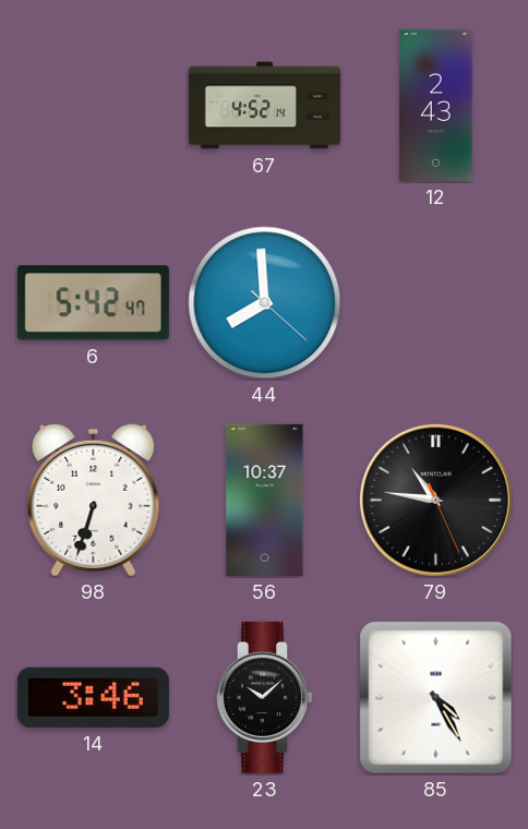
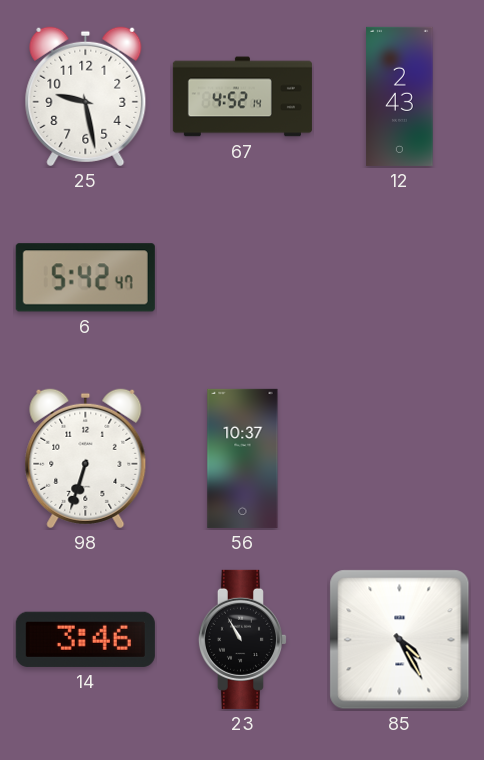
25: none -> 9:28
44: 7:59 -> none
79: 10:46 -> none
23: 10:08 -> 10:55
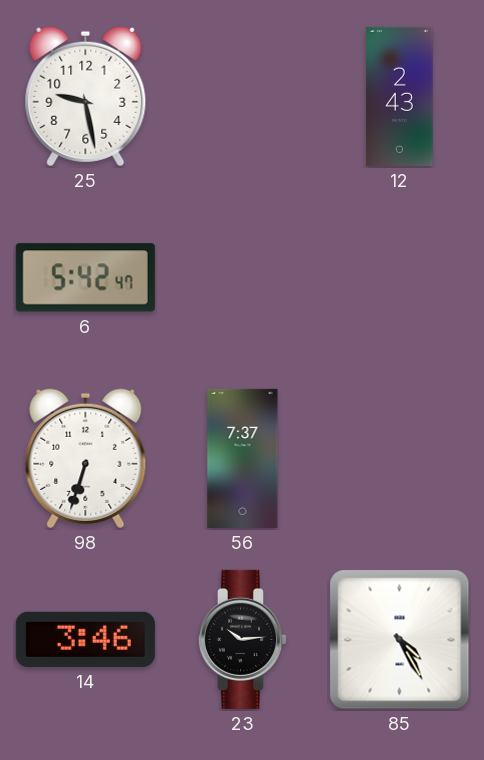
67: 4:52 -> none
56: 10:37 -> 7:37
23: 10:55 -> 10:14
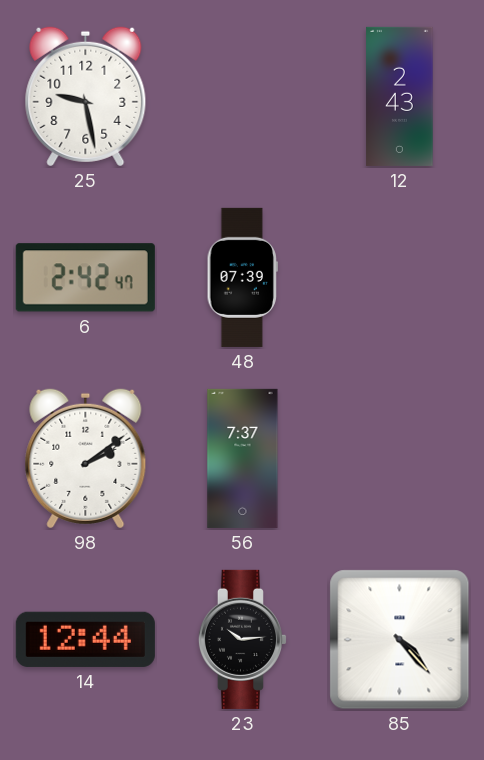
6: 5:42 -> 2:42
48: none -> 07:39
98: 6:33 -> 2:09
14: 3:46 -> 12:44
85: 4:25 -> 4:23
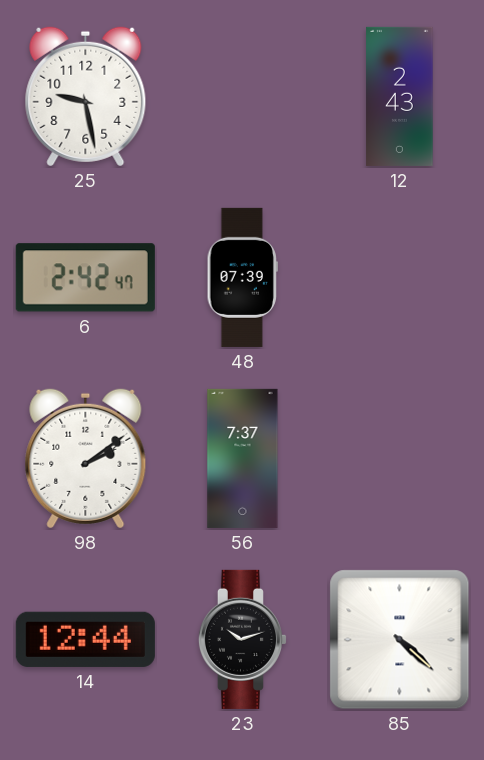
23: 10:14 -> 10:12
85: 4:23 -> 4:22
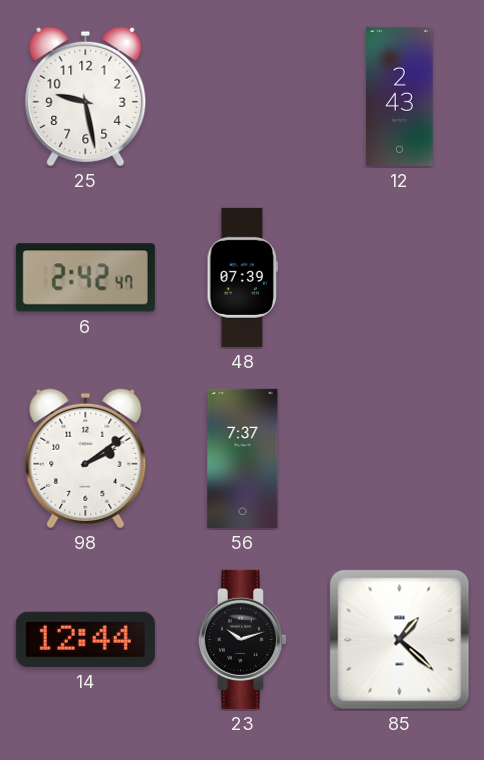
85: 4:22 -> 1:22
